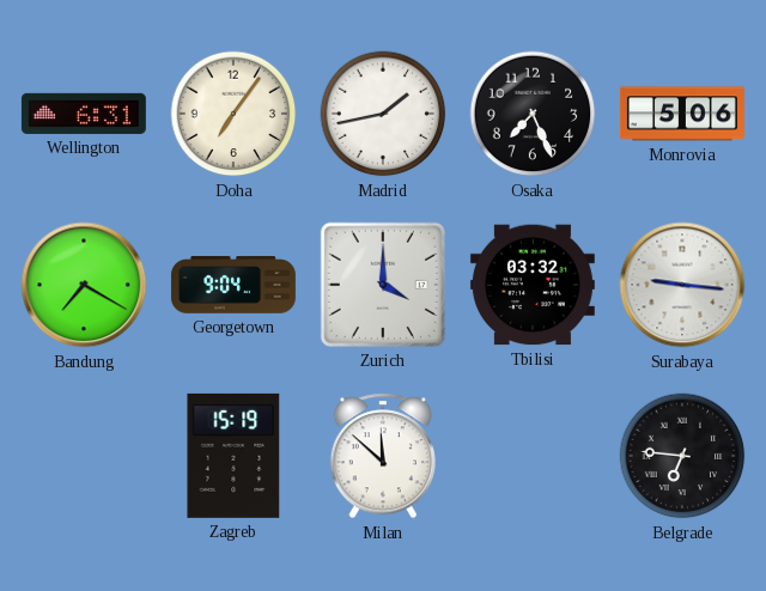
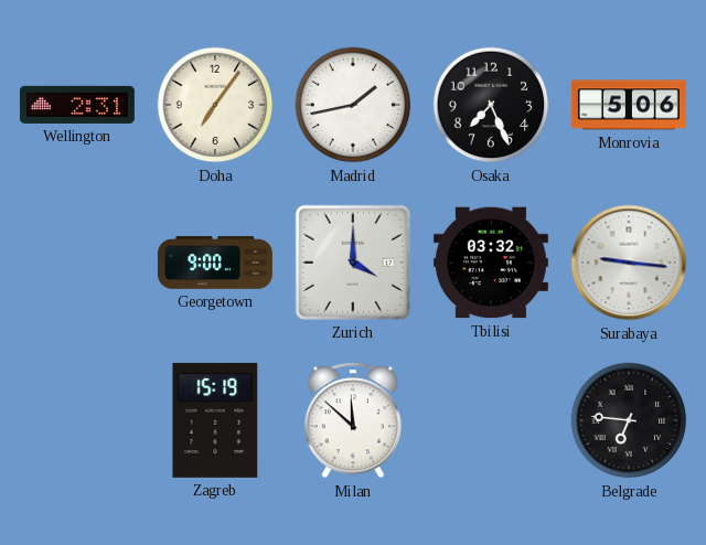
Wellington: 6:31 -> 2:31
Bandung: 7:20 -> none
Georgetown: 9:04 -> 9:00
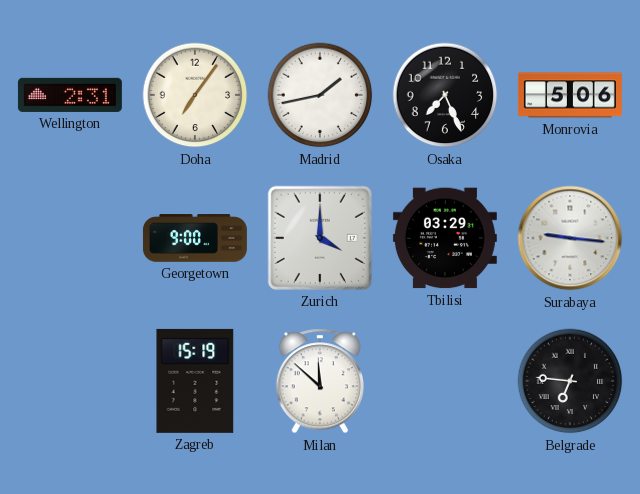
Tbilisi: 03:32 -> 03:29
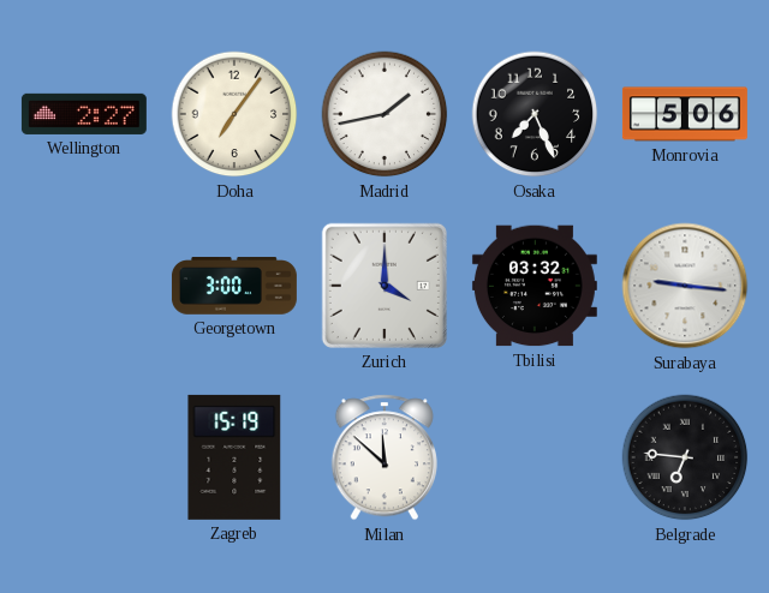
Wellington: 2:31 -> 2:27
Georgetown: 9:00 -> 3:00
Tbilisi: 03:29 -> 03:32
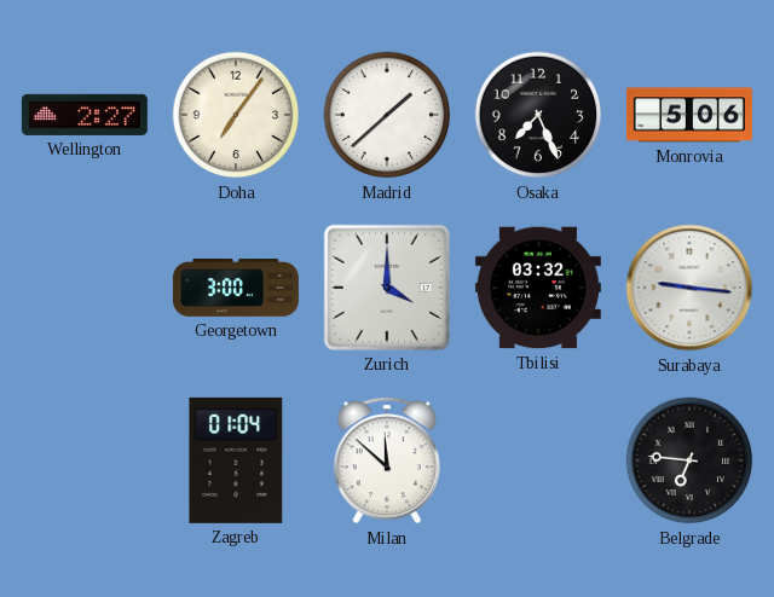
Madrid: 1:43 -> 1:38
Zagreb: 15:19 -> 01:04
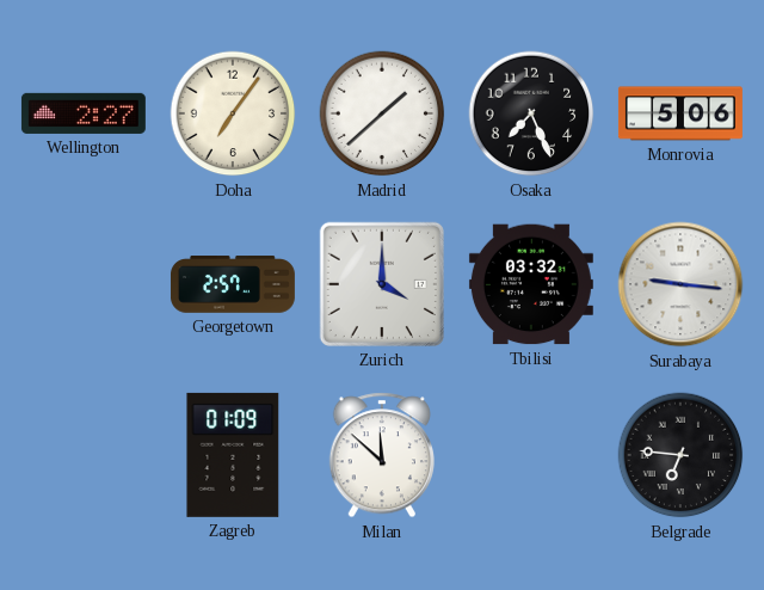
Georgetown: 3:00 -> 2:57
Zagreb: 01:04 -> 01:09
